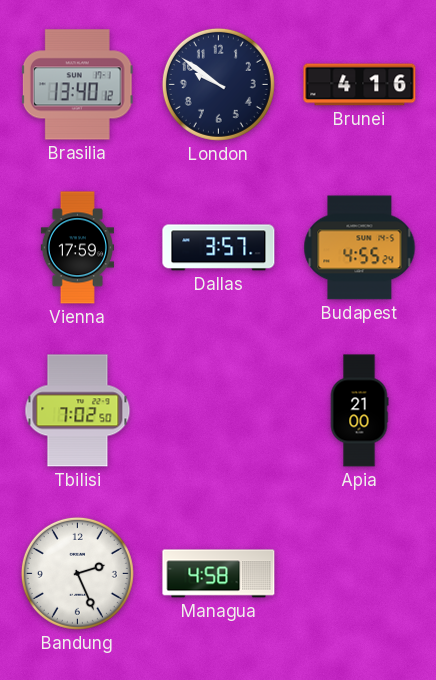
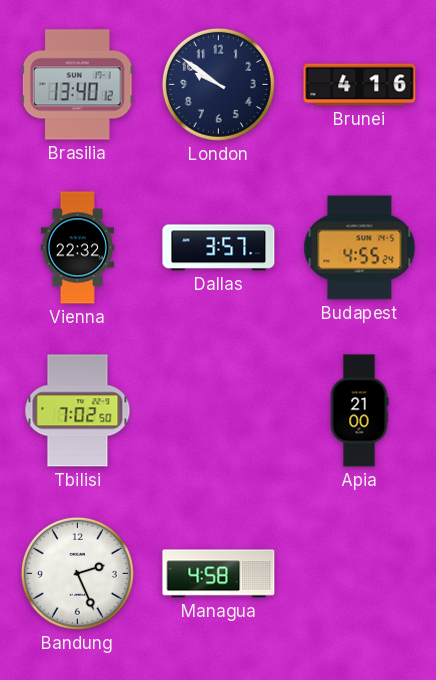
Vienna: 17:59 -> 22:32
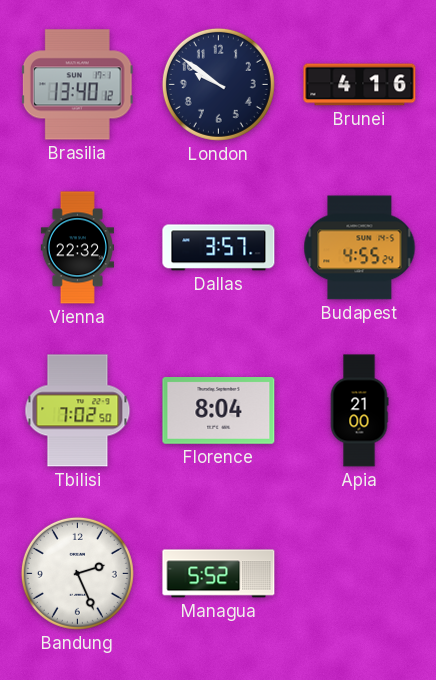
Florence: none -> 8:04
Managua: 4:58 -> 5:52
